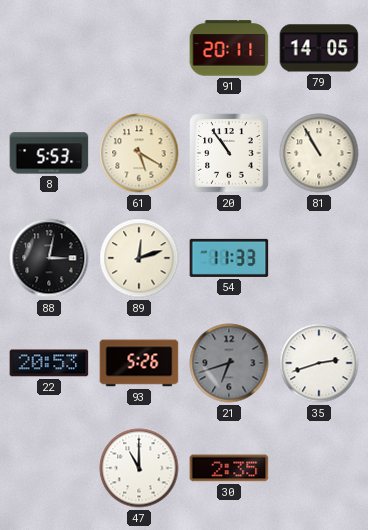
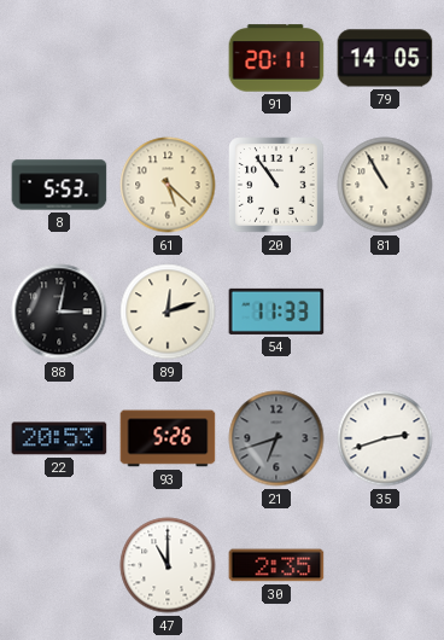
61: 5:20 -> 5:22
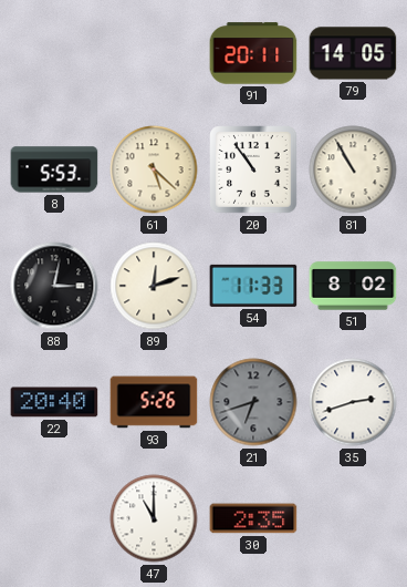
51: none -> 8:02
22: 20:53 -> 20:40
